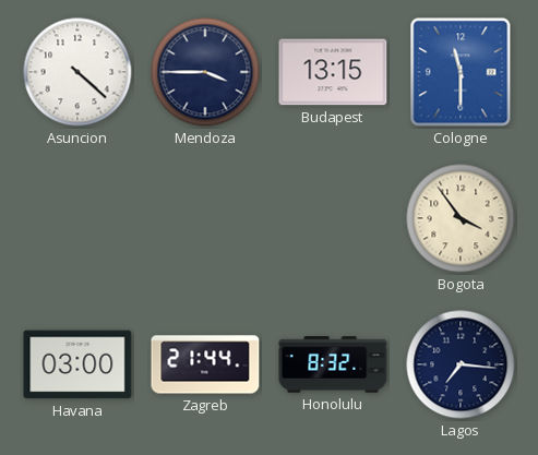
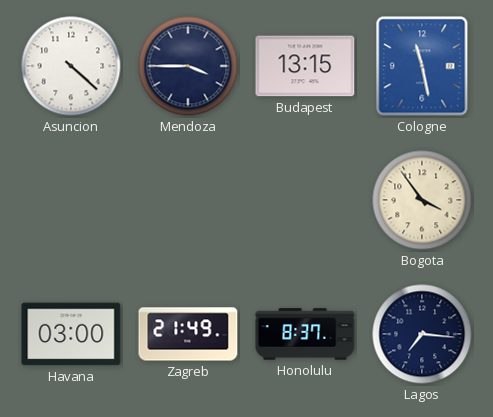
Cologne: 11:30 -> 11:28
Zagreb: 21:44 -> 21:49
Honolulu: 8:32 -> 8:37
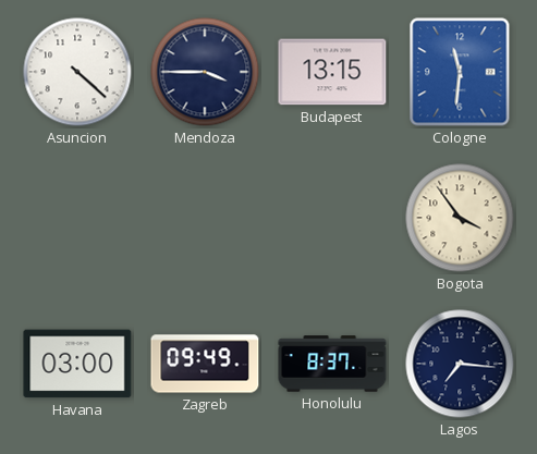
Cologne: 11:28 -> 11:31
Zagreb: 21:49 -> 09:49
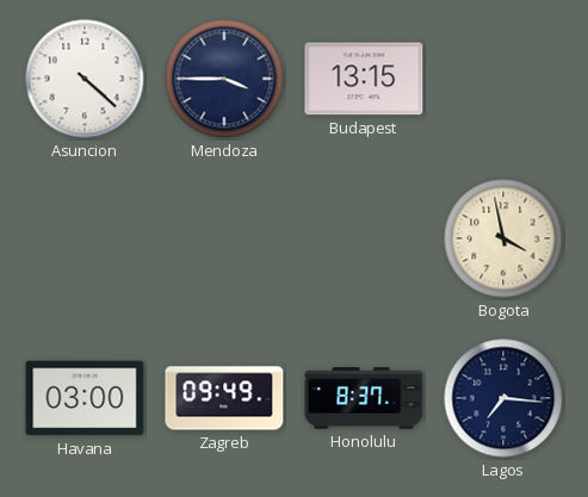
Cologne: 11:31 -> none
Bogota: 3:54 -> 3:58
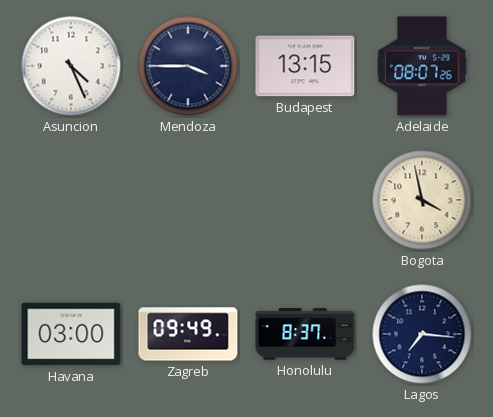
Asuncion: 4:22 -> 4:26
Adelaide: none -> 08:07
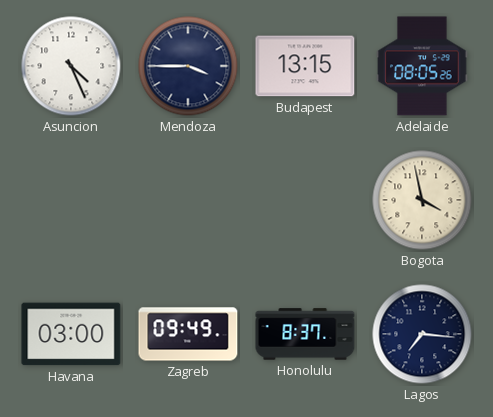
Adelaide: 08:07 -> 08:05
